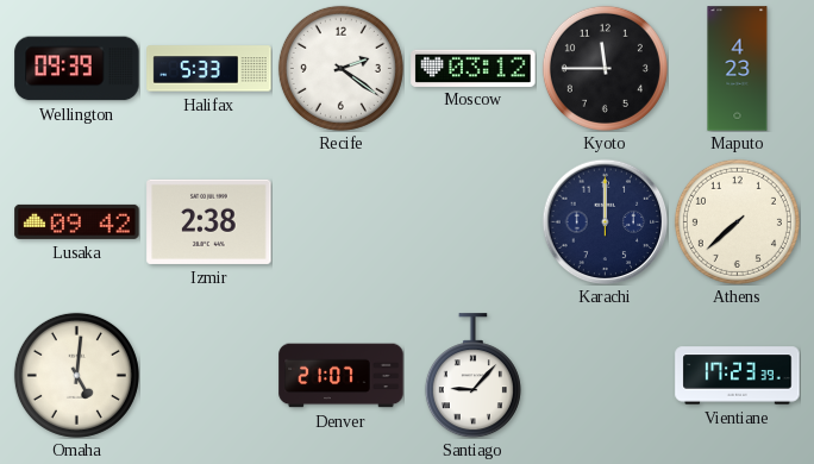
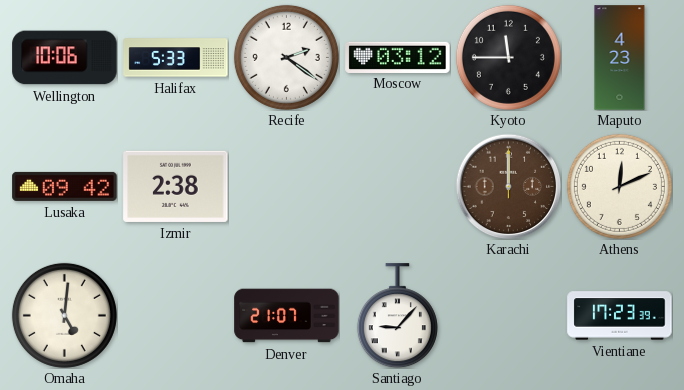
Wellington: 09:39 -> 10:06
Karachi dial: navy -> brown
Athens: 7:38 -> 12:11
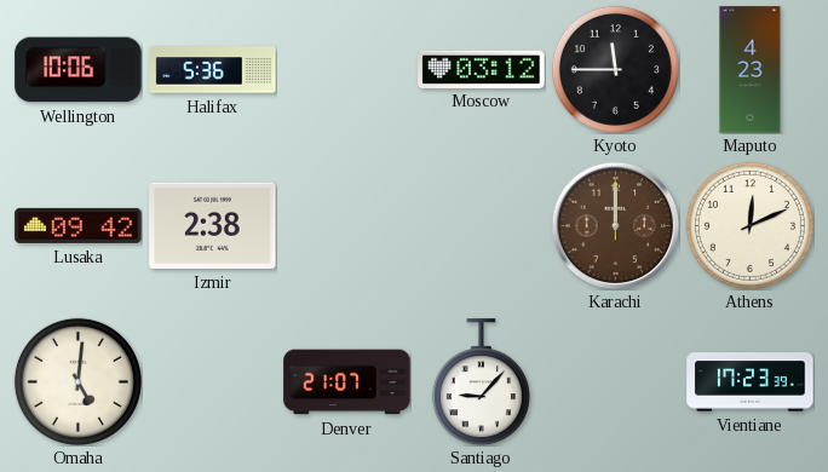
Halifax: 5:33 -> 5:36
Recife: 2:21 -> none
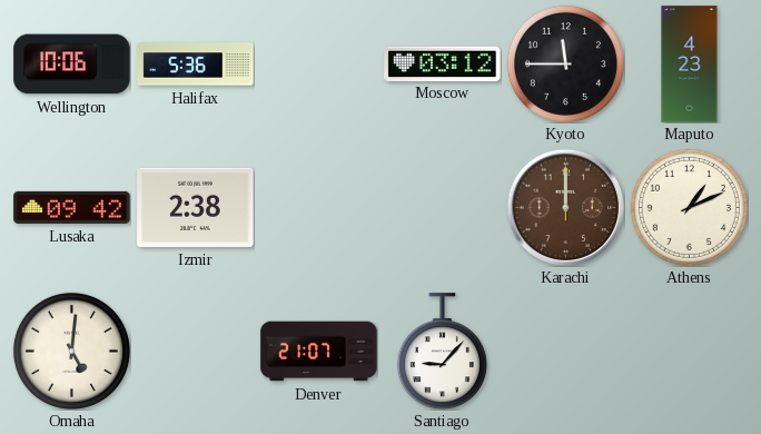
Athens: 12:11 -> 1:11
Vientiane: 17:23 -> none
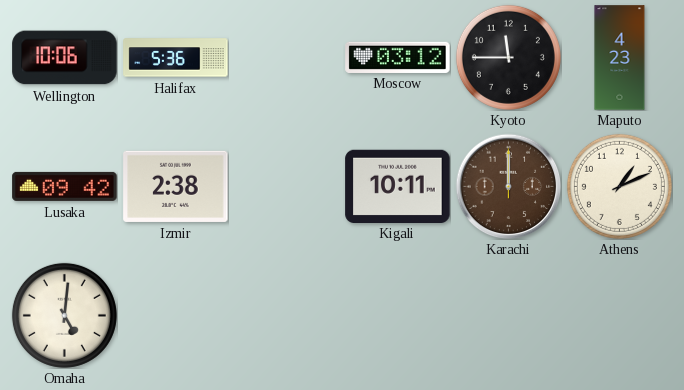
Kigali: none -> 10:11
Denver: 21:07 -> none
Santiago: 9:07 -> none
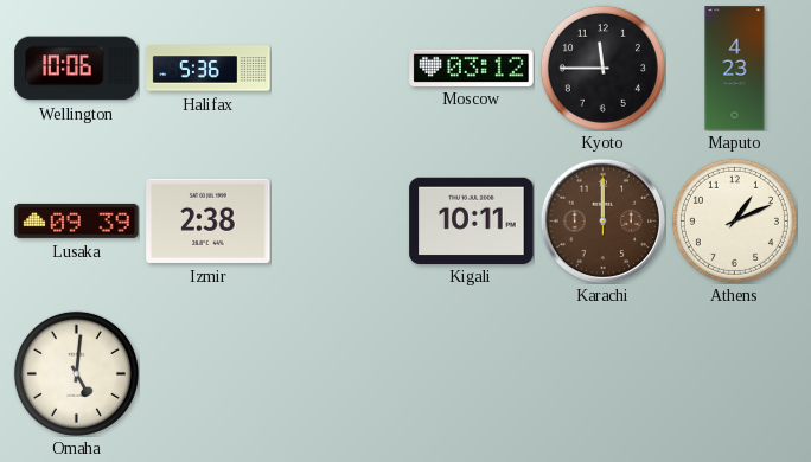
Lusaka: 09:42 -> 09:39
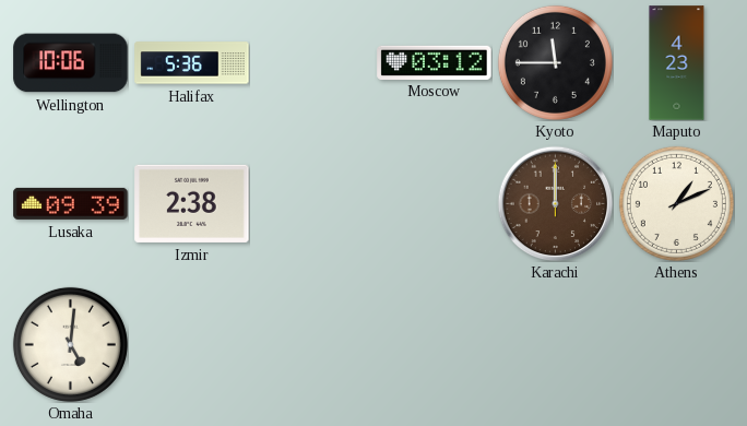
Kigali: 10:11 -> none
